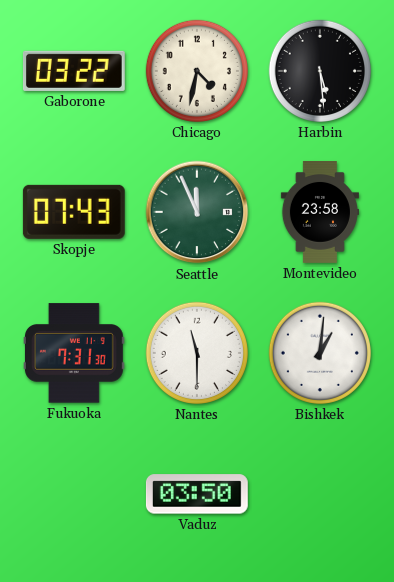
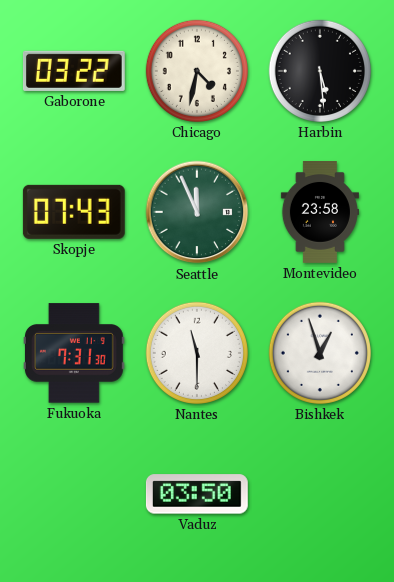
Bishkek: 1:01 -> 12:57
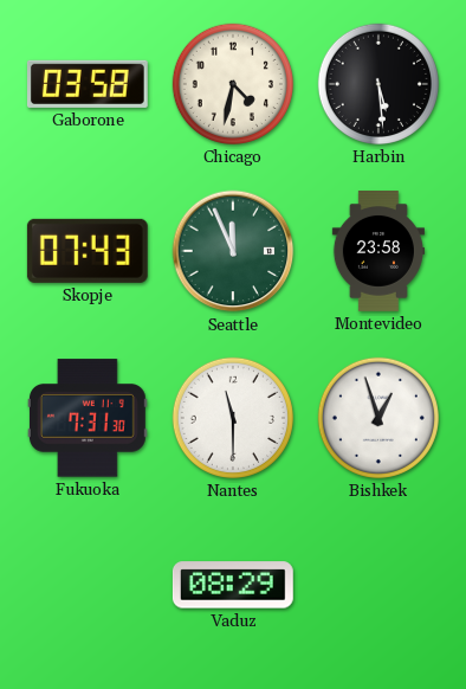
Gaborone: 03:22 -> 03:58
Vaduz: 03:50 -> 08:29
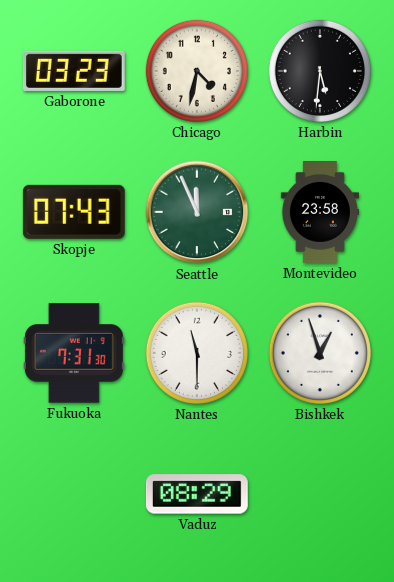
Gaborone: 03:58 -> 03:23
Harbin: 5:29 -> 5:31
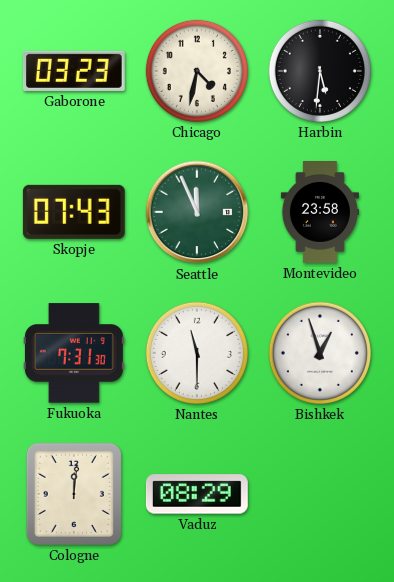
Cologne: none -> 12:01
